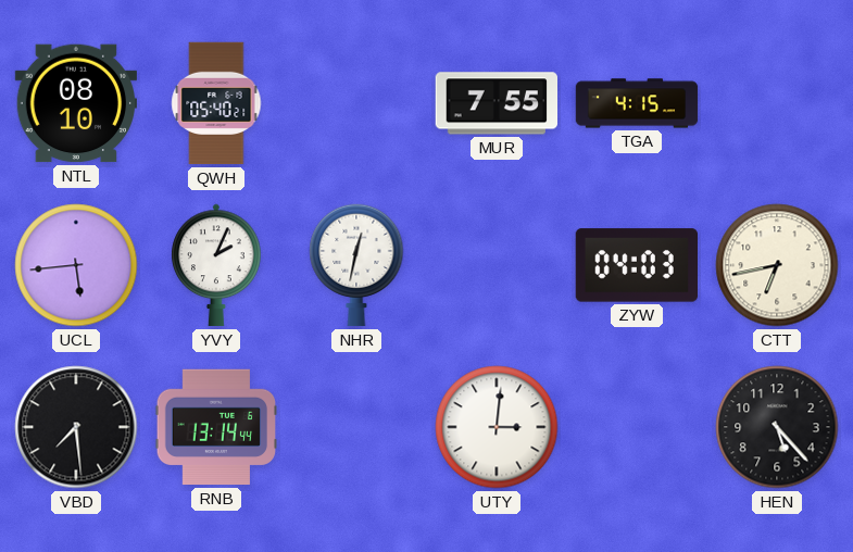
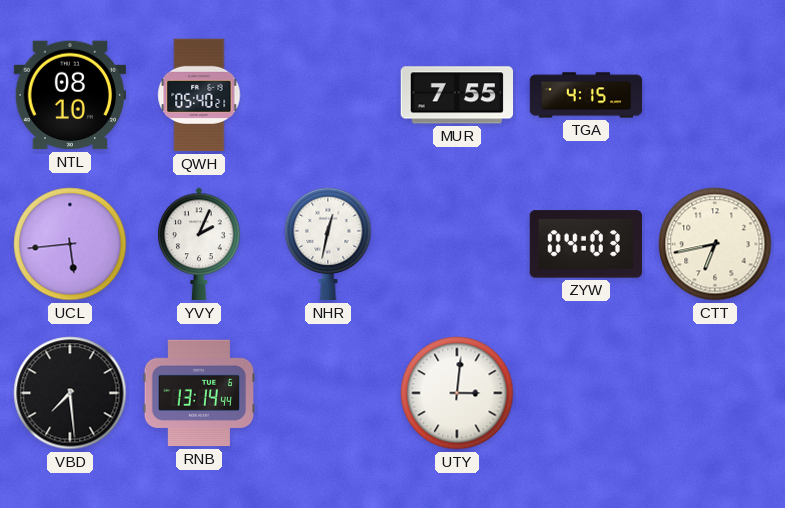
HEN: 5:23 -> none
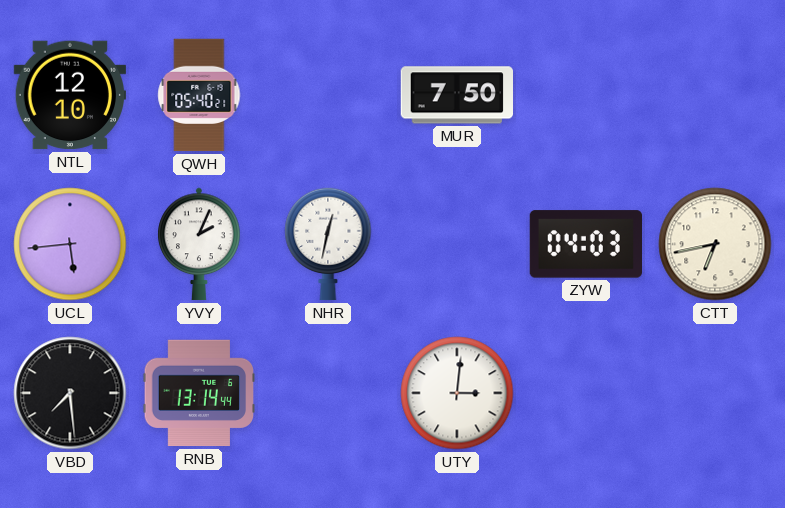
NTL: 08:10 -> 12:10
MUR: 7:55 -> 7:50
TGA: 4:15 -> none
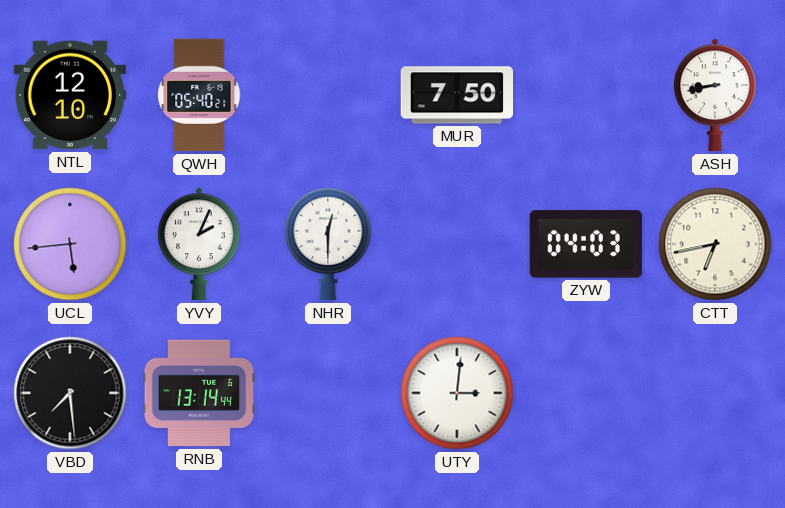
ASH: none -> 8:43
NHR: 12:32 -> 12:30
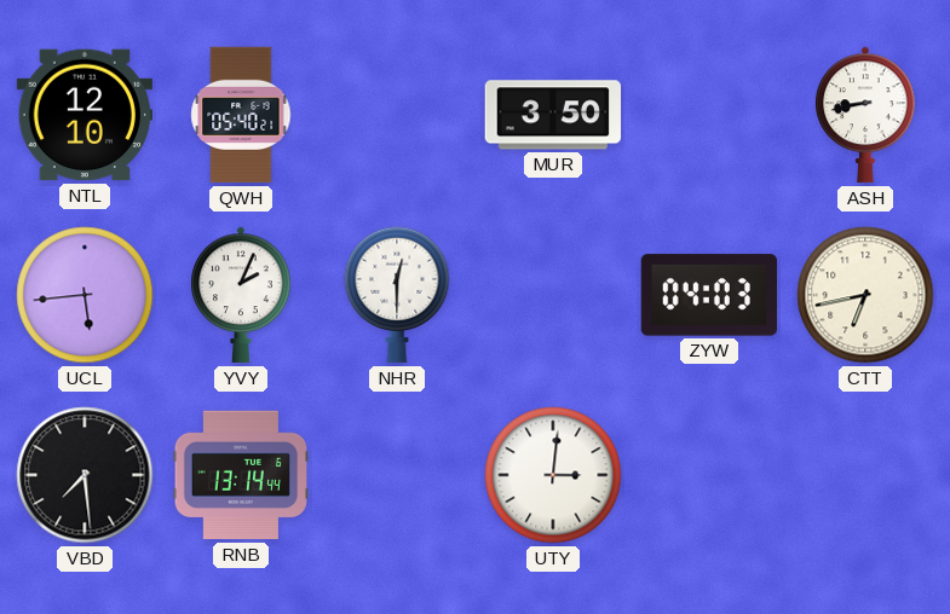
MUR: 7:50 -> 3:50
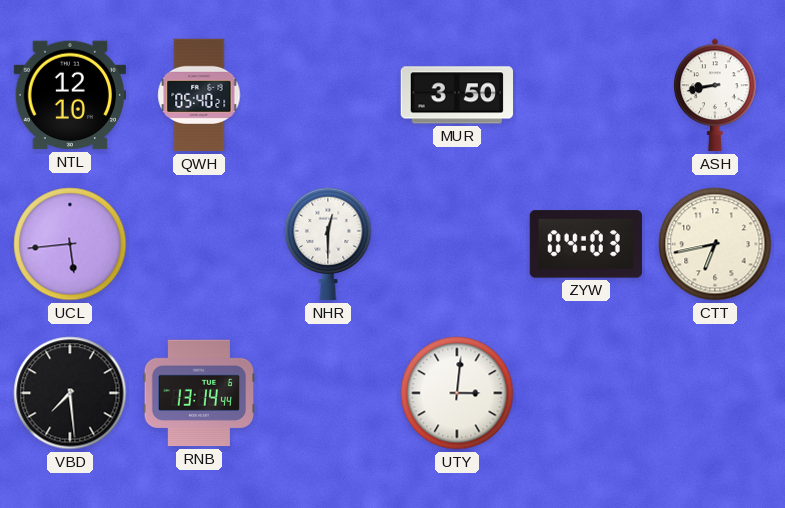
YVY: 2:04 -> none
